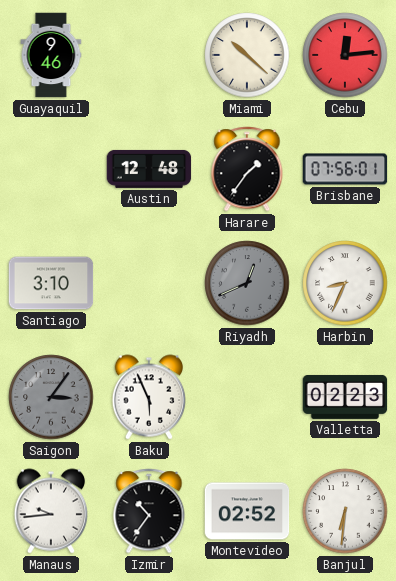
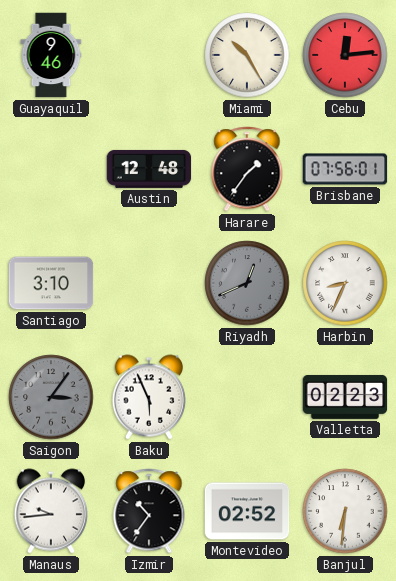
Miami: 10:22 -> 10:25
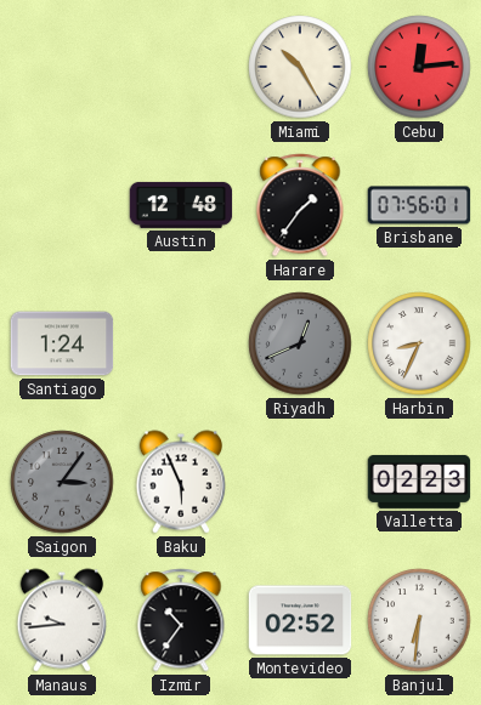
Guayaquil: 9:46 -> none
Santiago: 3:10 -> 1:24
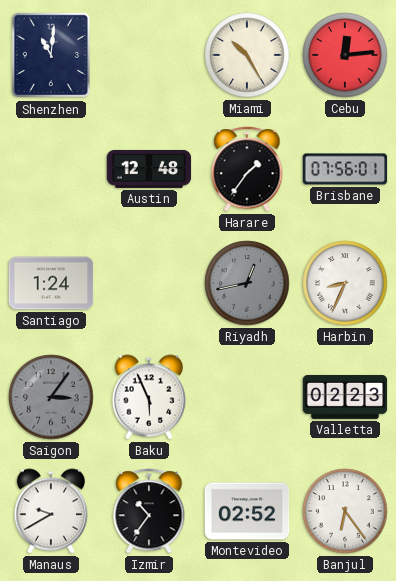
Shenzhen: none -> 11:01
Riyadh: 12:41 -> 12:43
Manaus: 9:44 -> 9:40
Banjul: 6:31 -> 6:24
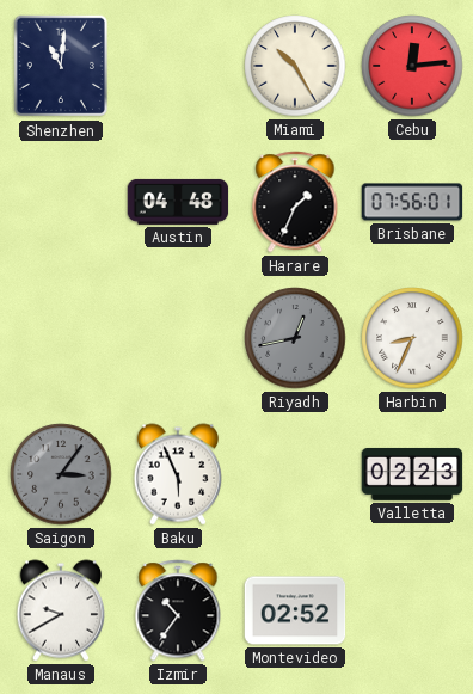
Austin: 12:48 -> 04:48
Harare: 1:36 -> 1:34
Santiago: 1:24 -> none
Banjul: 6:24 -> none
